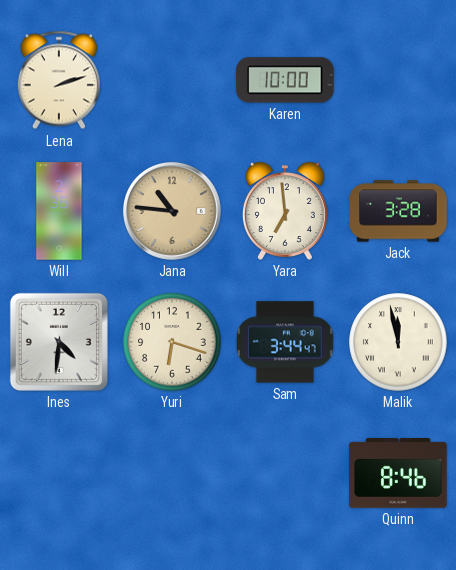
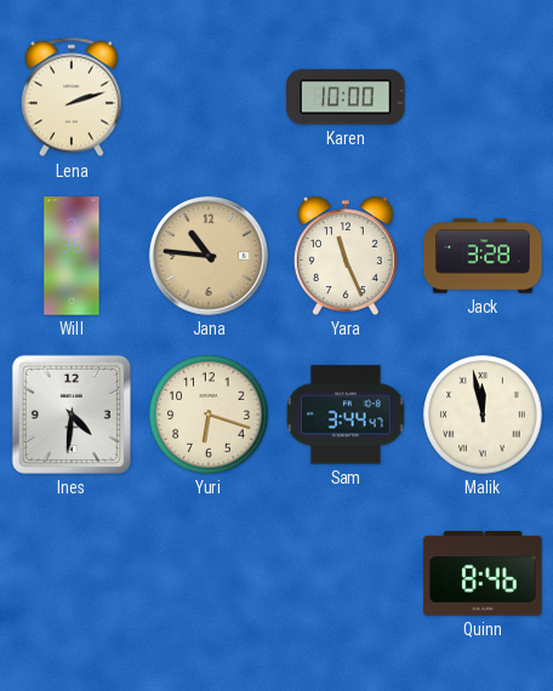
Yara: 6:59 -> 11:26
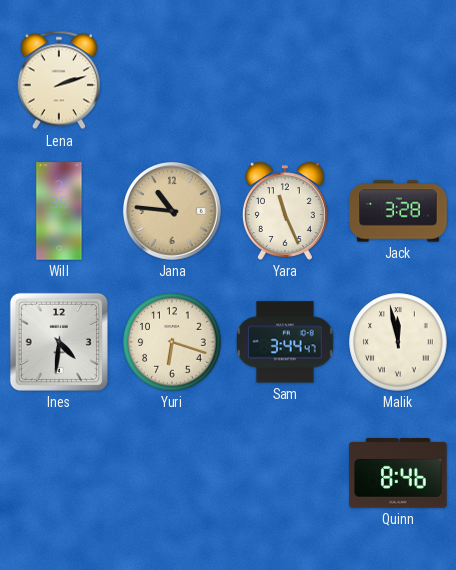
Karen: 10:00 -> none
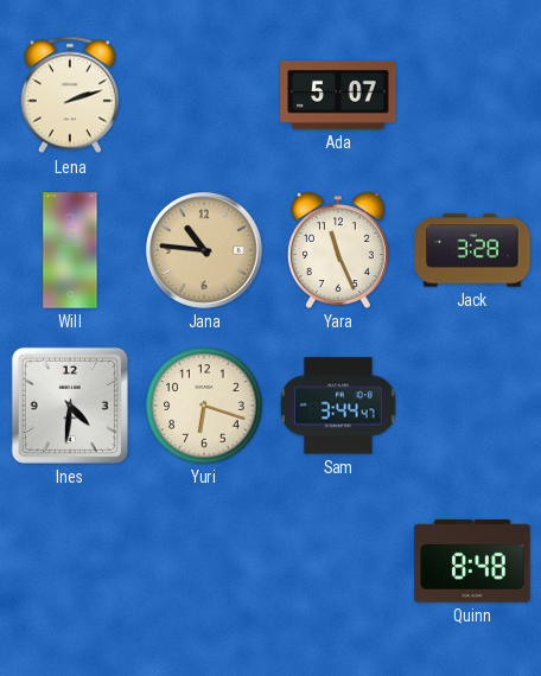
Ada: none -> 5:07
Malik: 11:58 -> none
Quinn: 8:46 -> 8:48
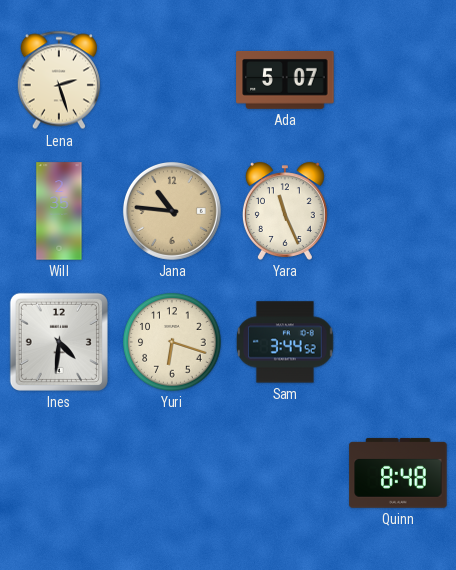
Lena: 2:12 -> 2:27
Jack: 3:28 -> none
Sam: 3:44:47 -> 3:44:52
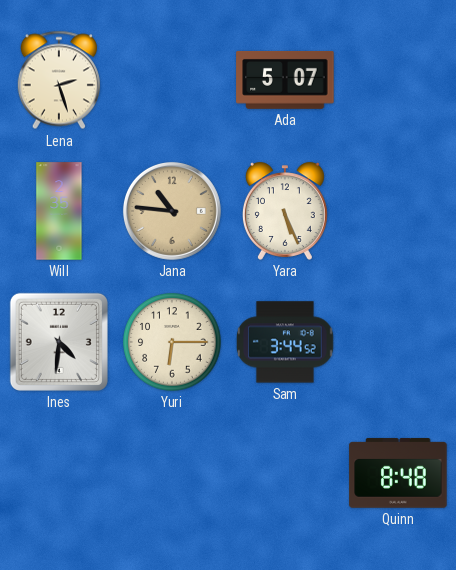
Yara: 11:26 -> 5:26
Yuri: 6:18 -> 6:15
